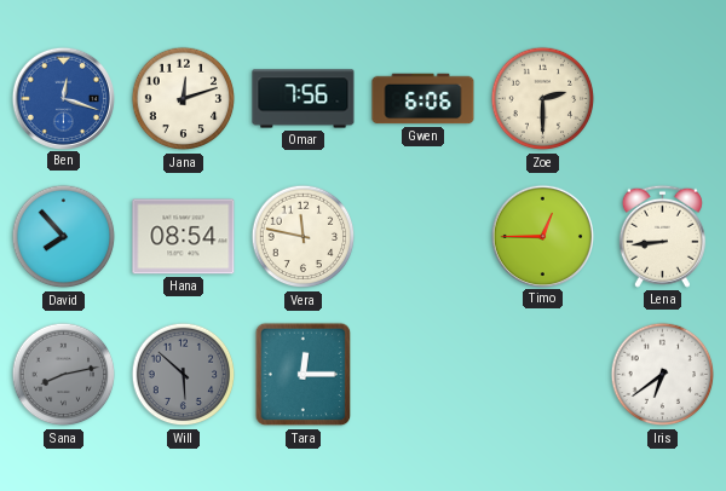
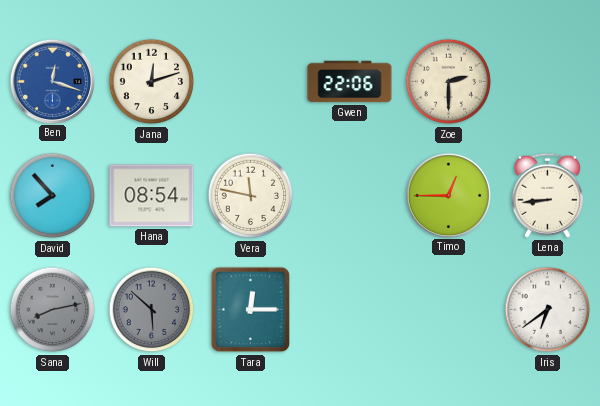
Omar: 7:56 -> none
Gwen: 6:06 -> 22:06
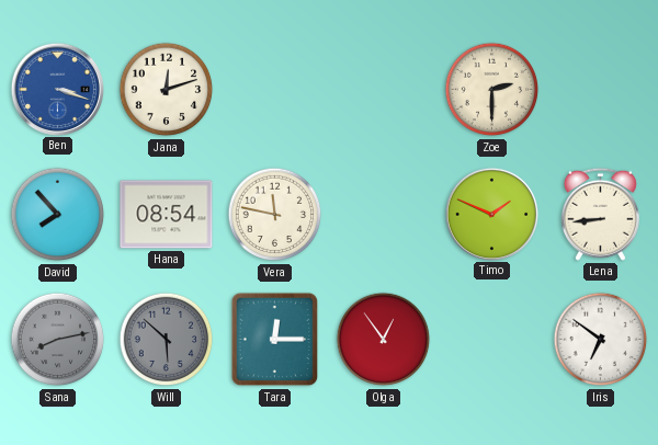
Ben: 12:18 -> 3:18
Gwen: 22:06 -> none
Timo: 12:45 -> 1:49
Olga: none -> 12:54
Iris: 6:39 -> 6:51
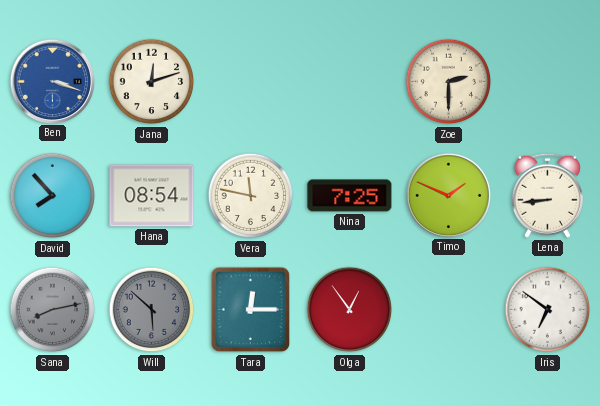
Nina: none -> 7:25
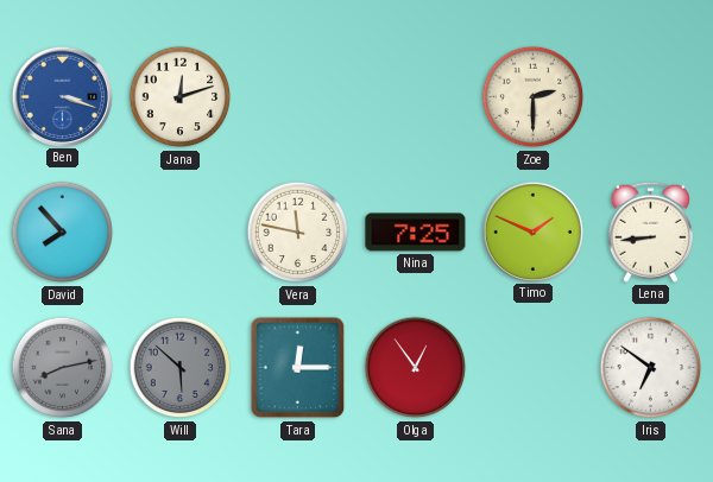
Hana: 08:54 -> none
